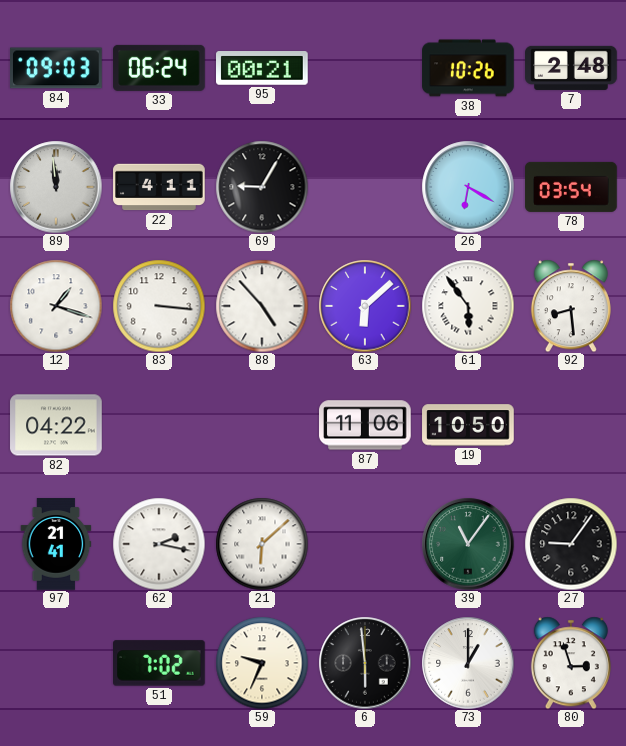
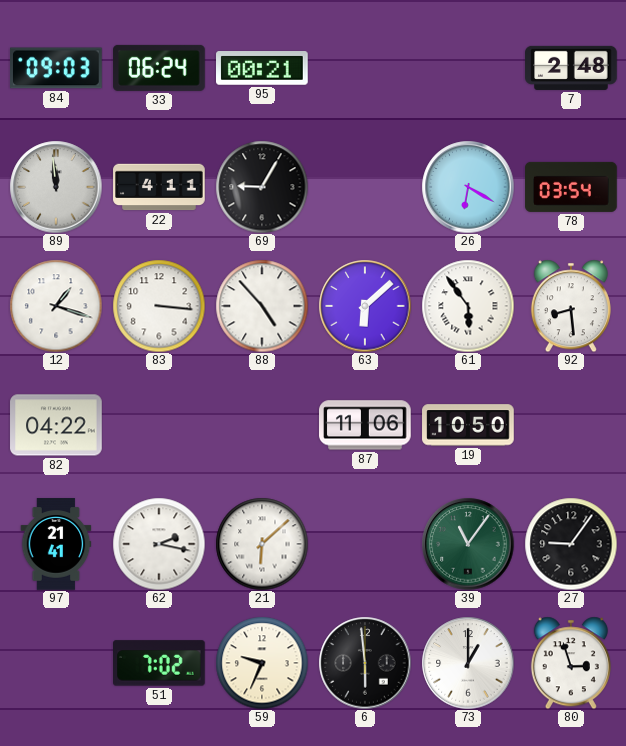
38: 10:26 -> none
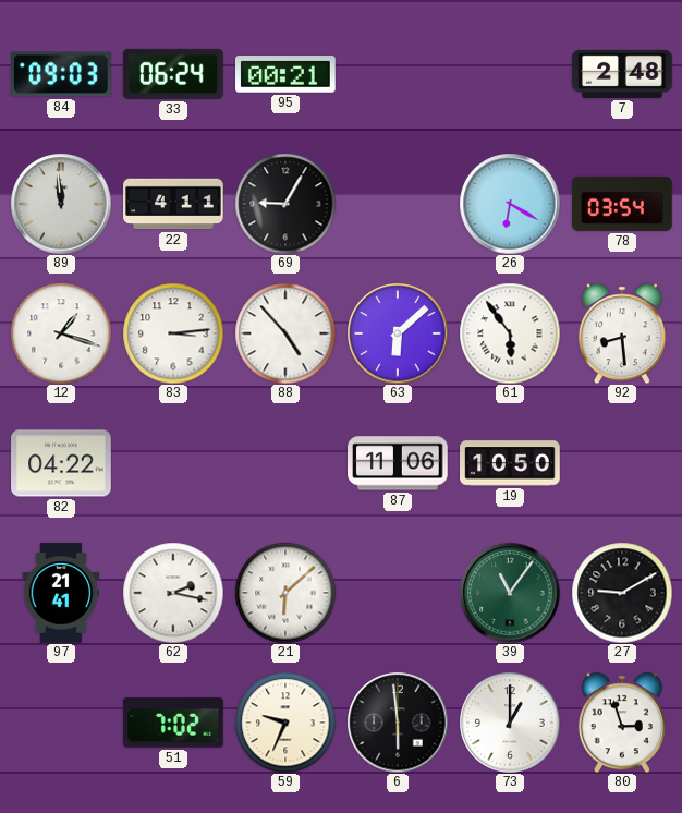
83: 3:16 -> 3:14
27: 9:06 -> 9:10
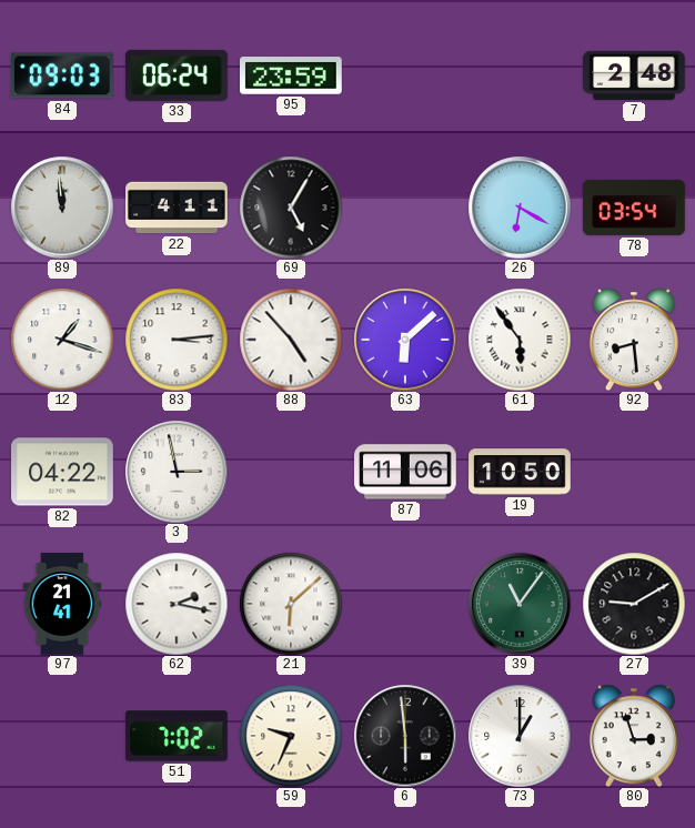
95: 00:21 -> 23:59
69: 9:05 -> 5:05
3: none -> 2:58
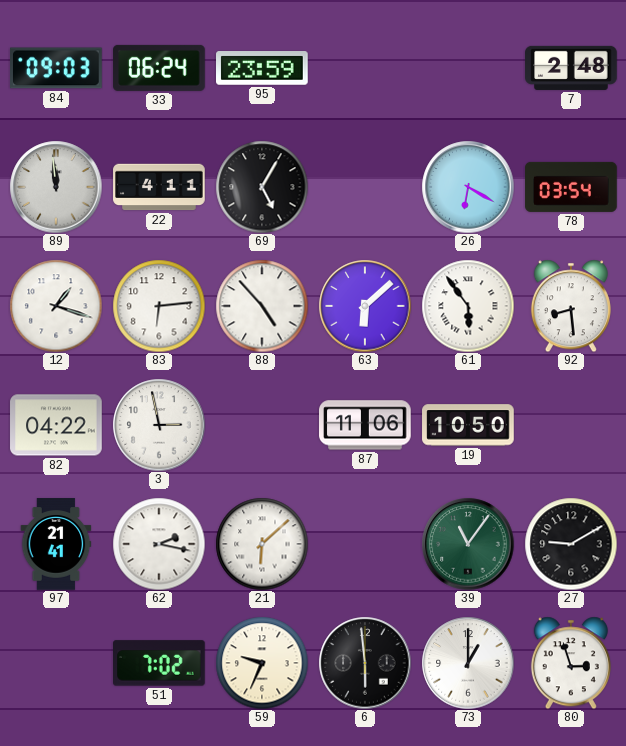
83: 3:14 -> 6:14
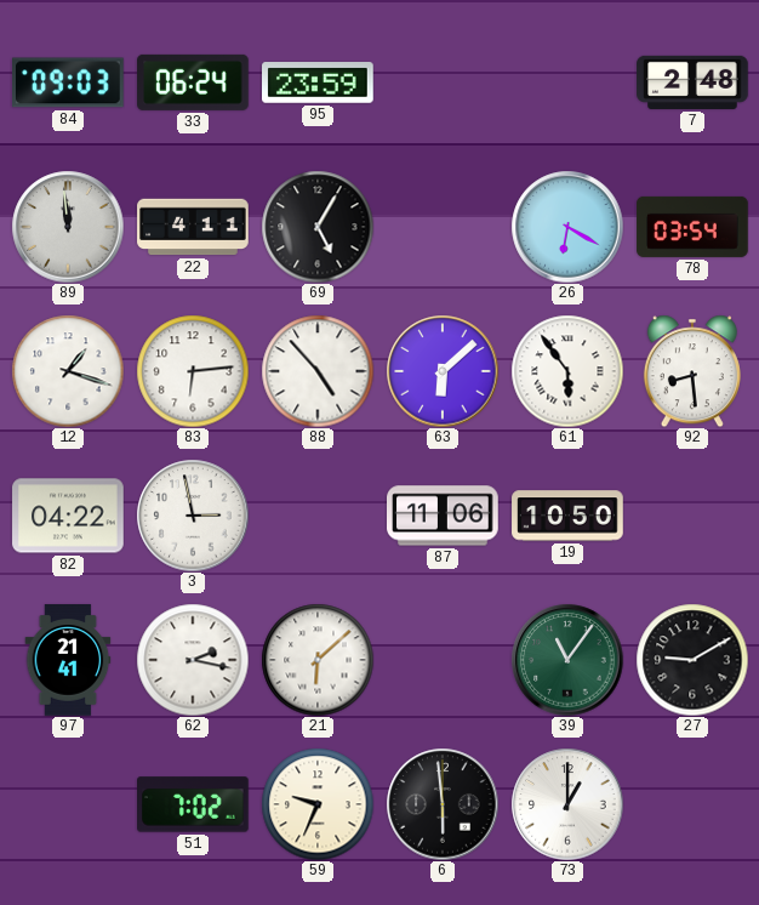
80: 2:57 -> none
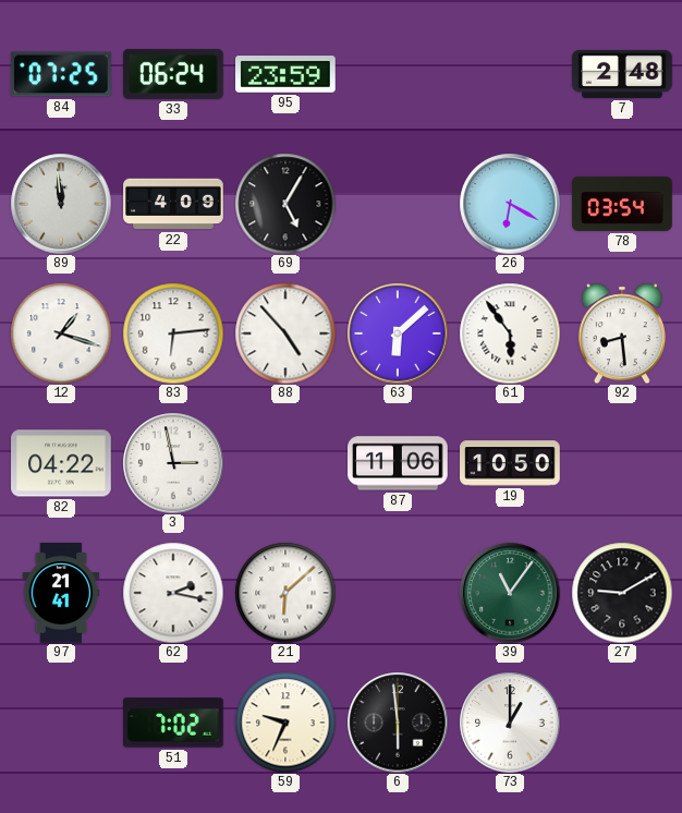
84: 09:03 -> 07:25
22: 4:11 -> 4:09
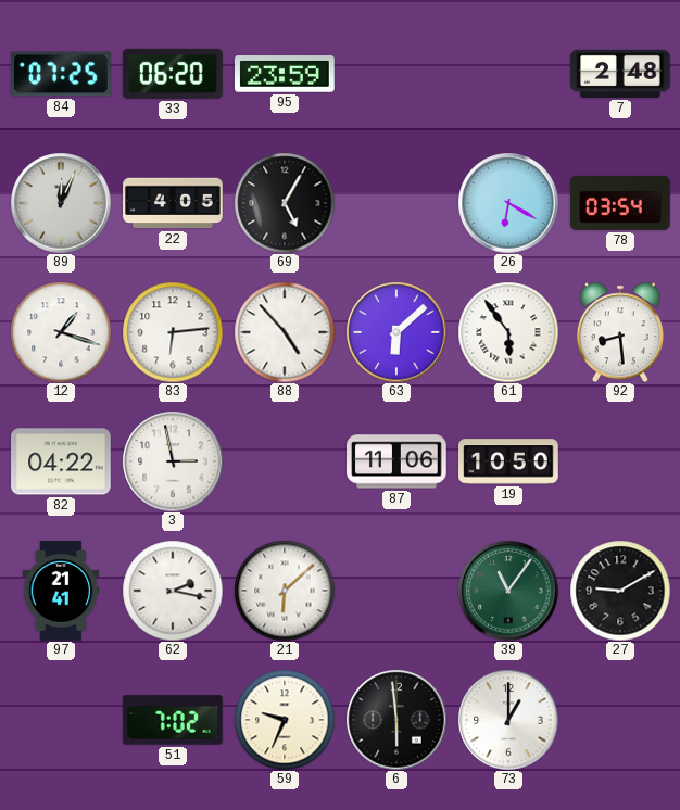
33: 06:24 -> 06:20
89: 11:59 -> 12:04
22: 4:09 -> 4:05
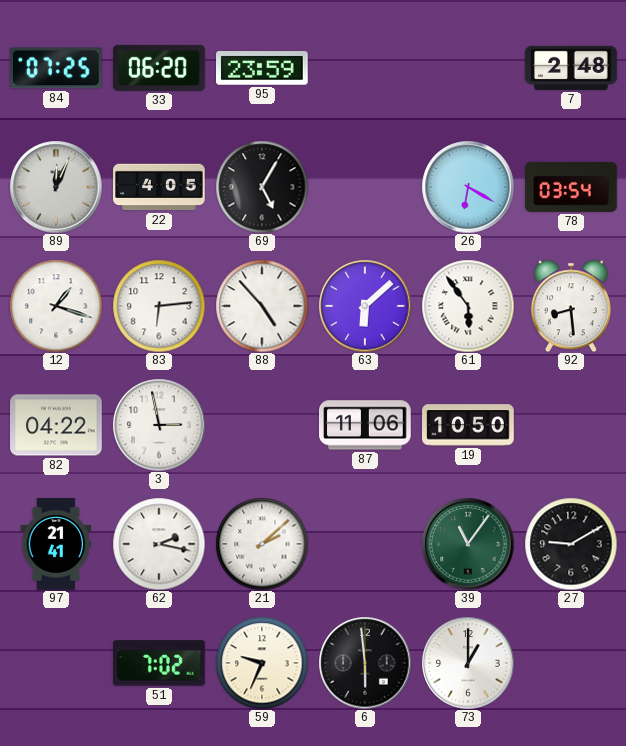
21: 6:08 -> 2:08
